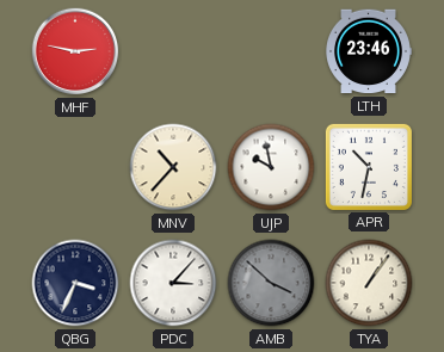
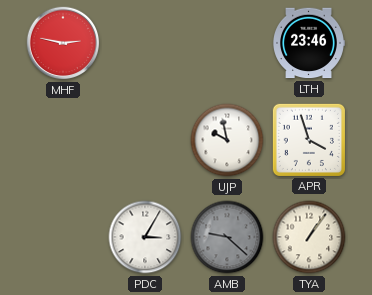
MNV: 10:37 -> none
APR: 10:32 -> 3:57
QBG: 3:34 -> none
PDC: 3:07 -> 3:05
AMB: 3:52 -> 9:22
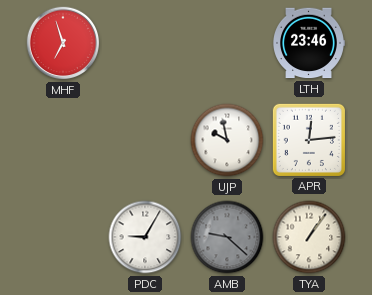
MHF: 2:47 -> 6:57
APR: 3:57 -> 12:14
PDC: 3:05 -> 9:05
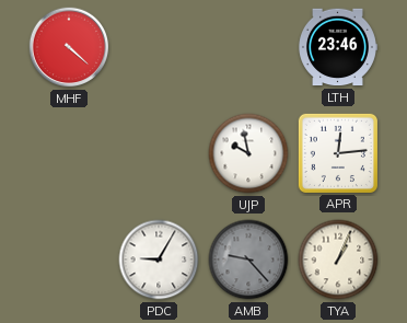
MHF: 6:57 -> 4:22
AMB: 9:22 -> 9:23
TYA: 1:06 -> 1:04
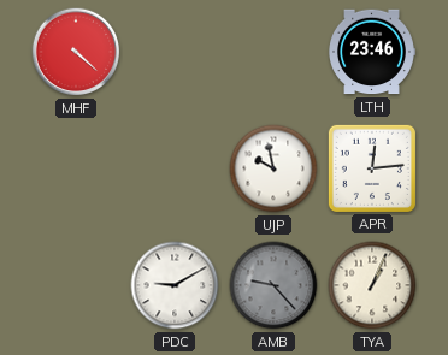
PDC: 9:05 -> 9:10
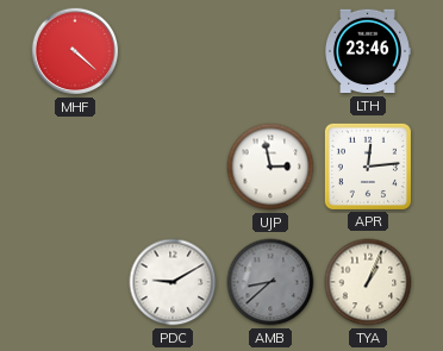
UJP: 9:58 -> 2:58
AMB: 9:23 -> 8:38
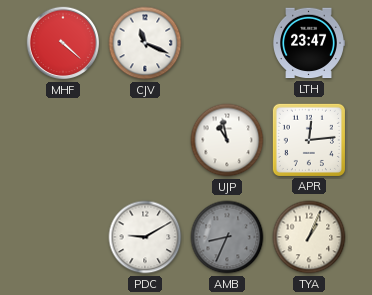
CJV: none -> 11:19
LTH: 23:46 -> 23:47
UJP: 2:58 -> 10:58
AMB: 8:38 -> 8:34
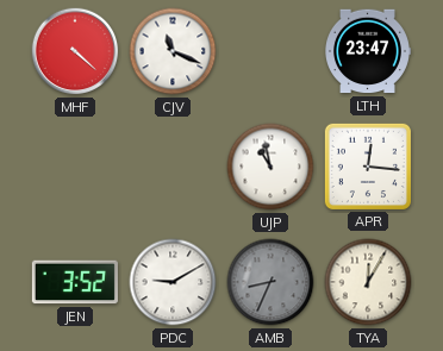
APR: 12:14 -> 12:16
JEN: none -> 3:52
TYA: 1:04 -> 12:05
